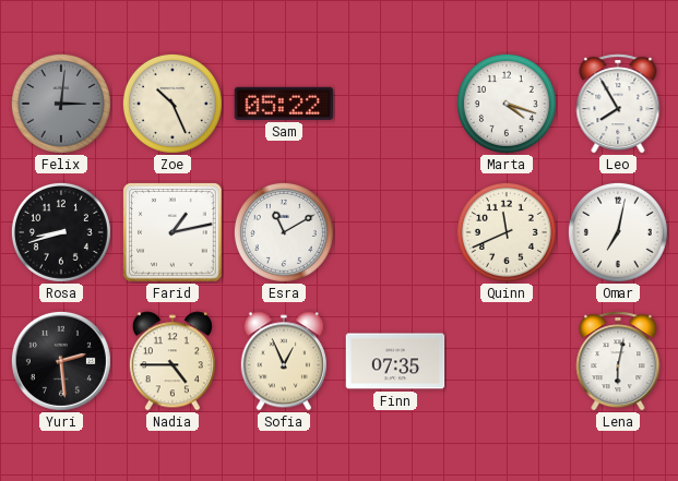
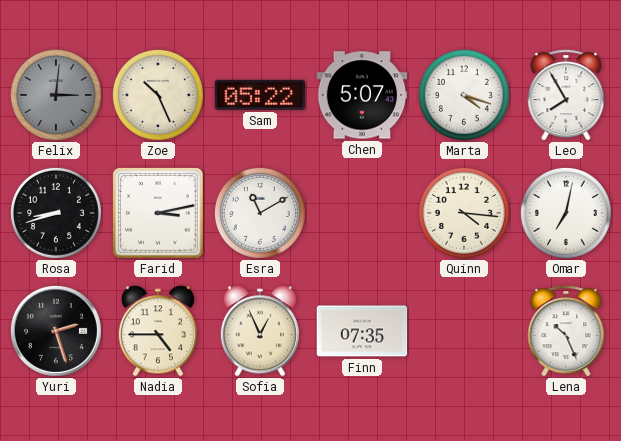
Chen: none -> 5:07
Farid: 1:13 -> 3:13
Quinn: 11:41 -> 4:16
Yuri: 2:29 -> 2:27
Lena: 6:02 -> 10:26
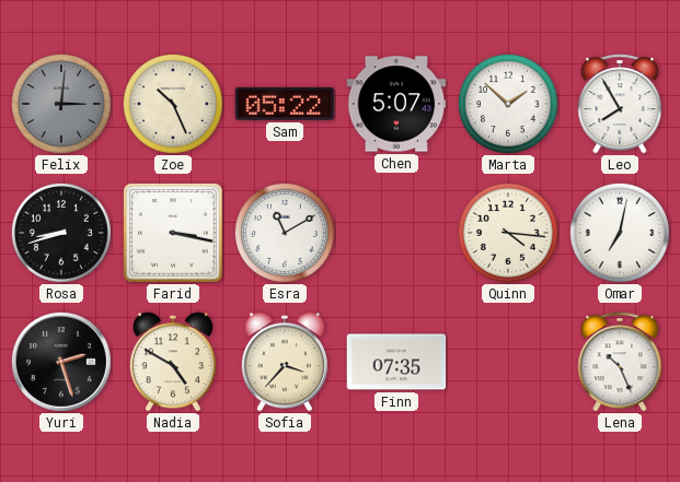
Marta: 4:18 -> 1:52
Farid: 3:13 -> 3:17
Nadia: 4:45 -> 4:50
Sofia: 12:56 -> 3:37
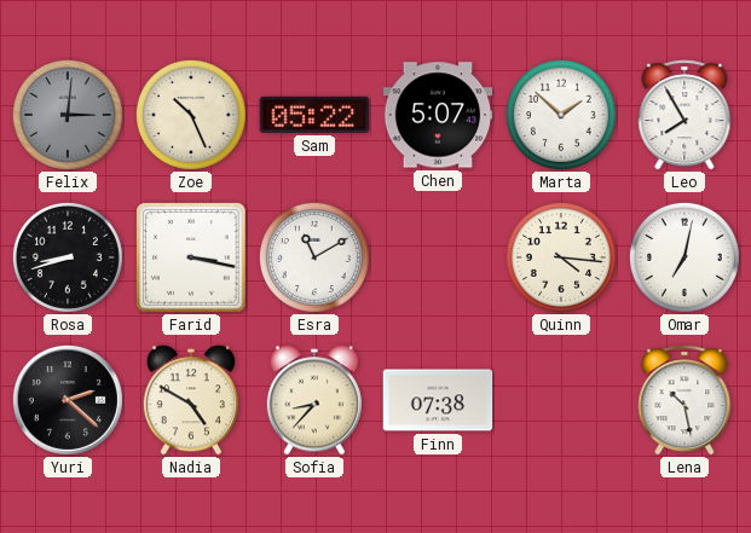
Yuri: 2:27 -> 2:22
Sofia: 3:37 -> 8:37
Finn: 07:35 -> 07:38
Lena: 10:26 -> 10:28
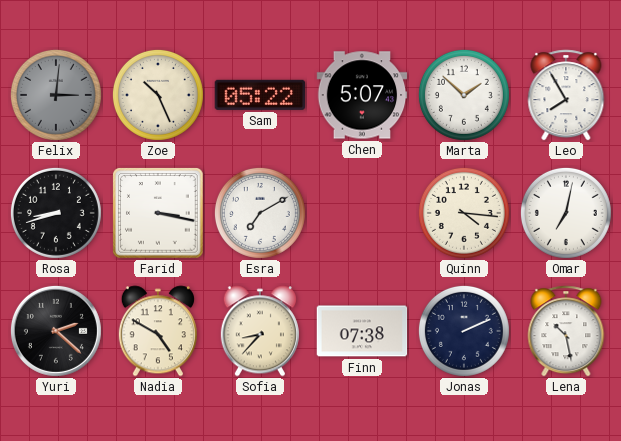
Esra: 11:10 -> 7:10
Jonas: none -> 2:11
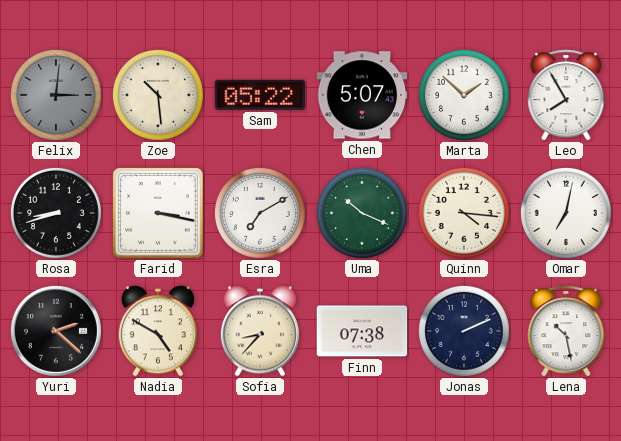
Zoe: 10:26 -> 10:29
Uma: none -> 10:19
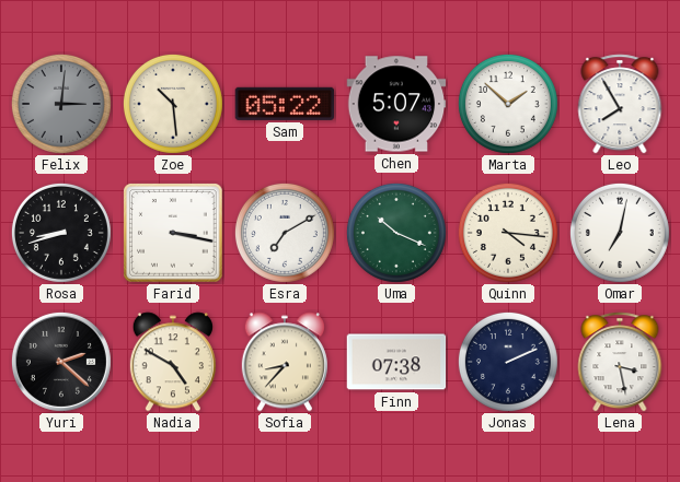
Lena: 10:28 -> 3:28
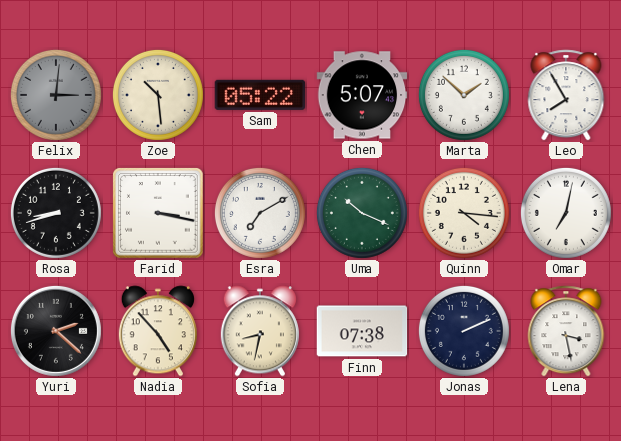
Nadia: 4:50 -> 4:53
Sofia: 8:37 -> 8:32
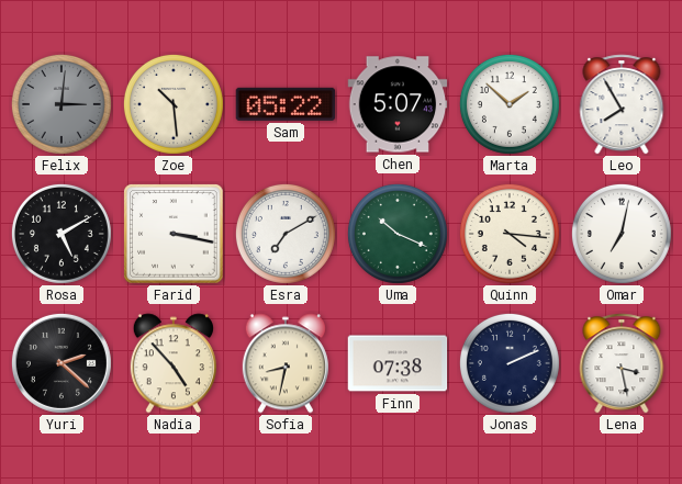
Rosa: 8:42 -> 5:10
